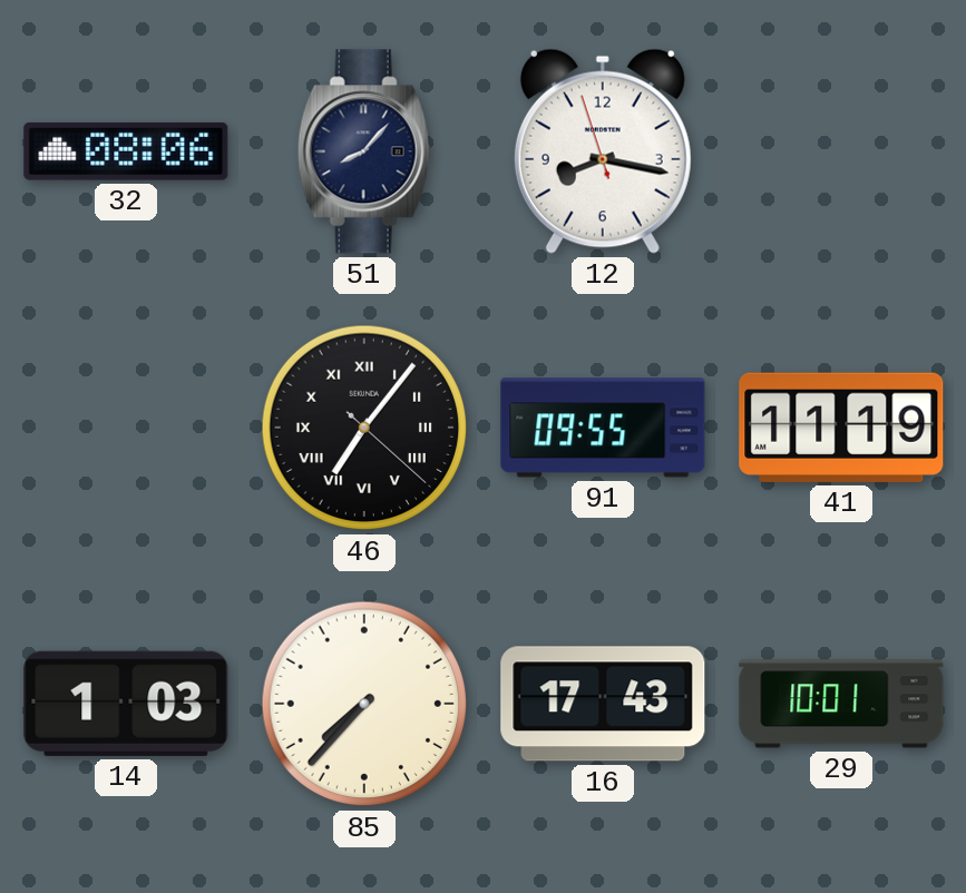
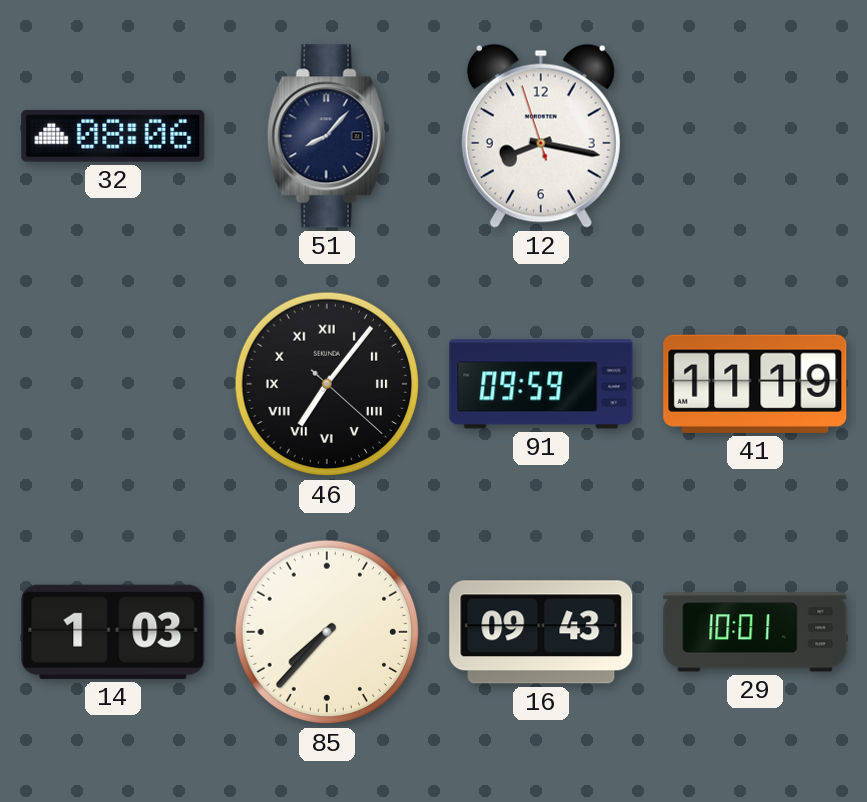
91: 09:55 -> 09:59
16: 17:43 -> 09:43
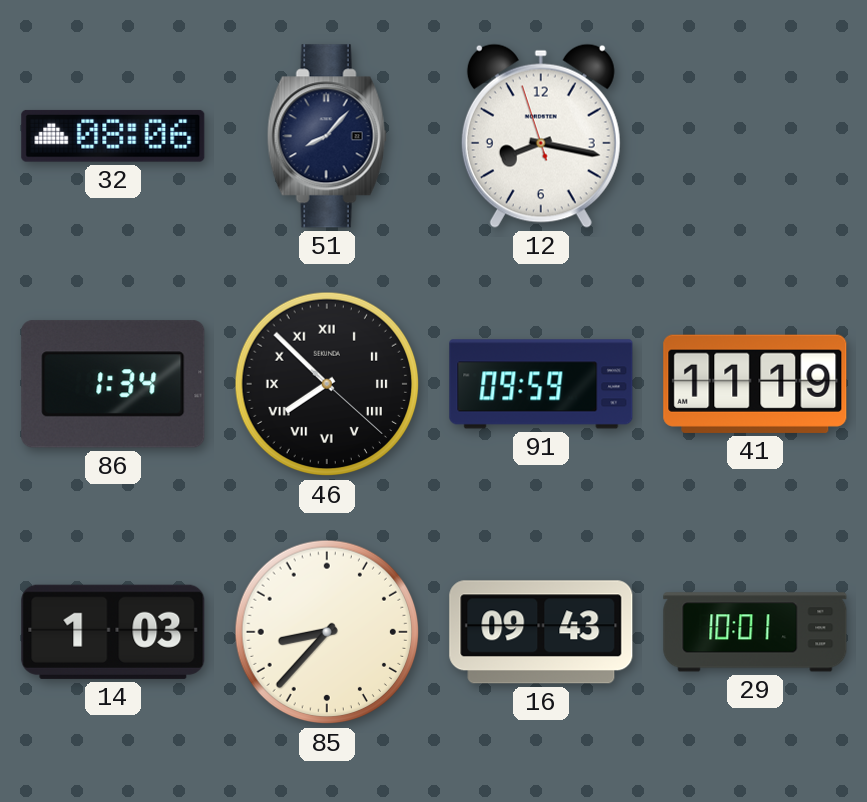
86: none -> 1:34
46: 7:06 -> 7:52
85: 7:37 -> 8:37
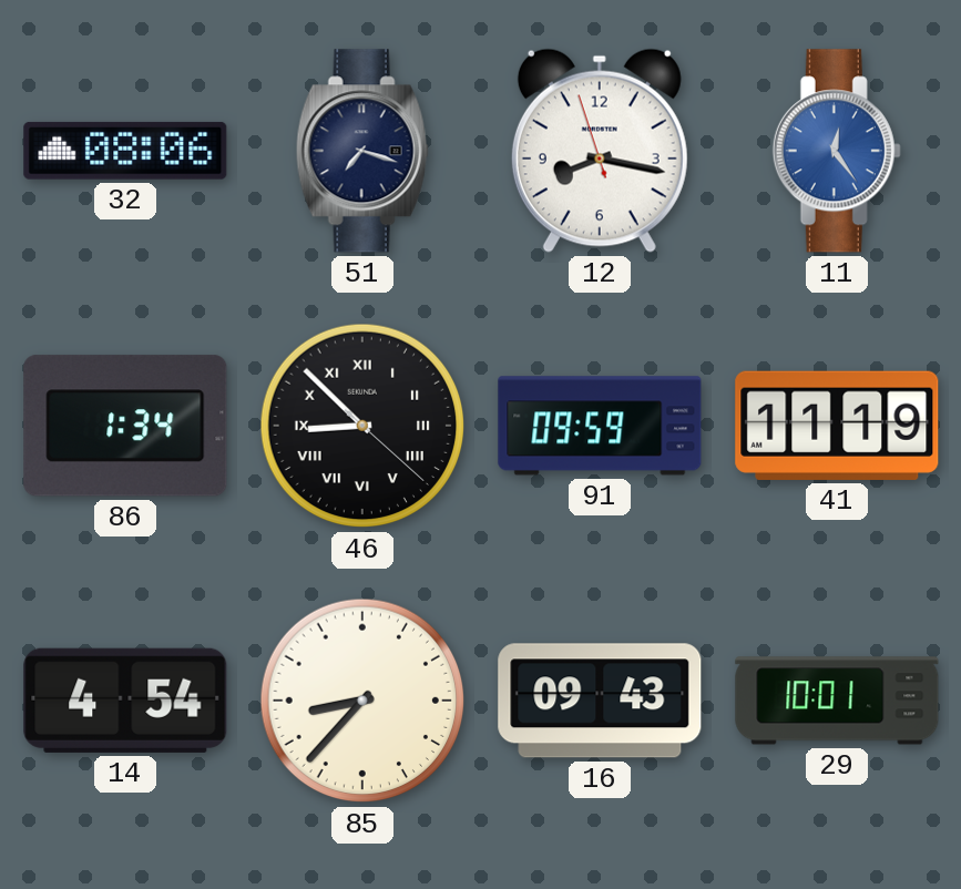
51: 8:07 -> 7:18
11: none -> 12:24
46: 7:52 -> 8:52
14: 1:03 -> 4:54
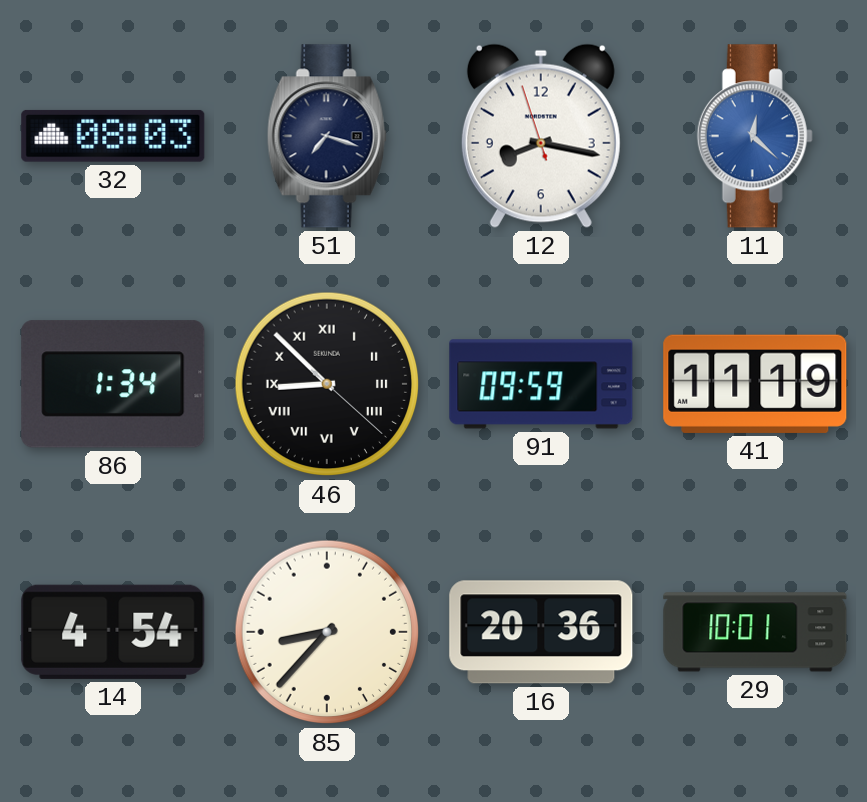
32: 08:06 -> 08:03
11: 12:24 -> 12:22
16: 09:43 -> 20:36
